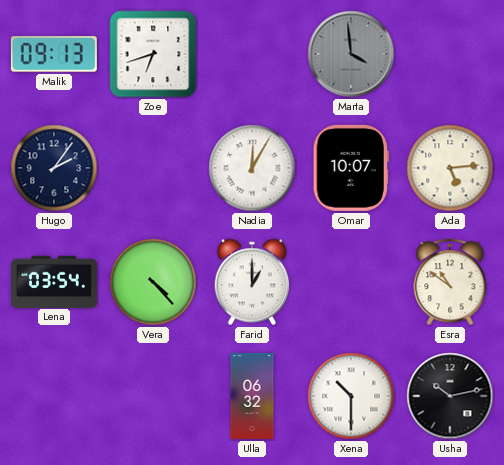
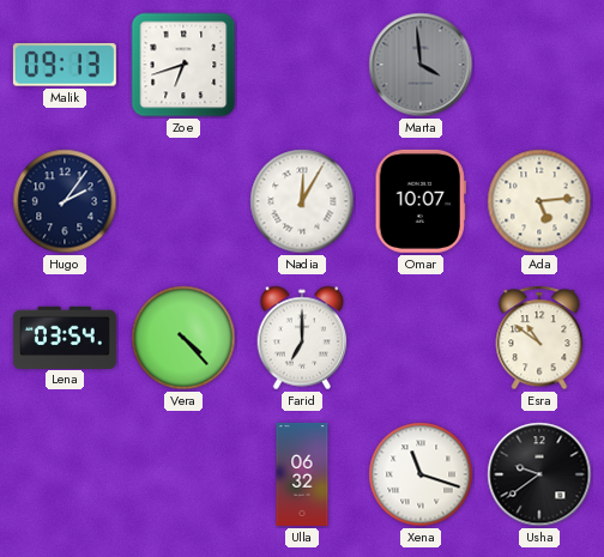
Farid: 1:00 -> 7:00
Xena: 10:30 -> 11:18
Usha: 10:13 -> 9:39
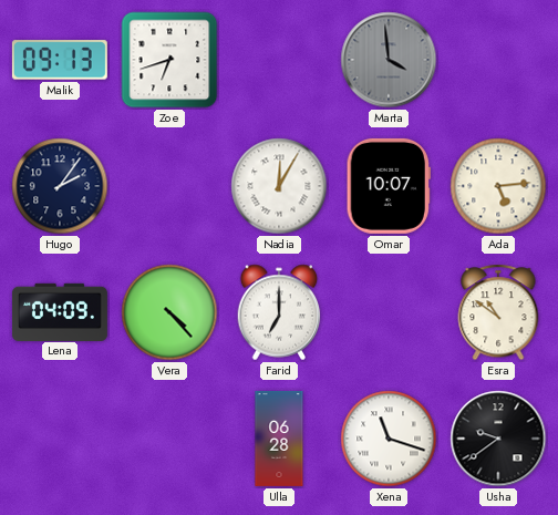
Lena: 03:54 -> 04:09
Ulla: 06:32 -> 06:28
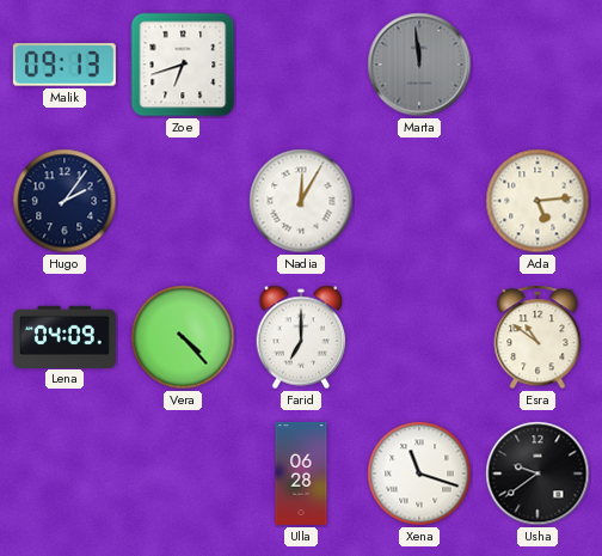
Marta: 3:59 -> 11:59
Omar: 10:07 -> none
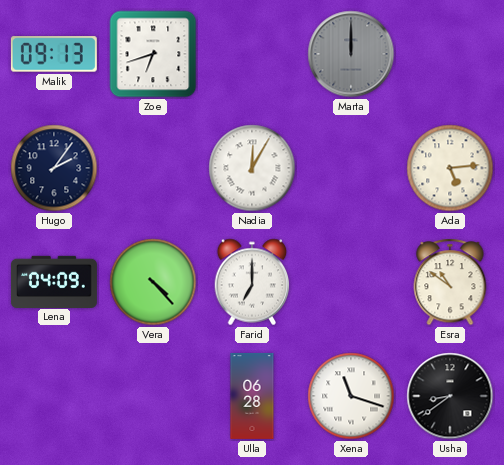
Marta: 11:59 -> 12:00
Usha: 9:39 -> 8:39
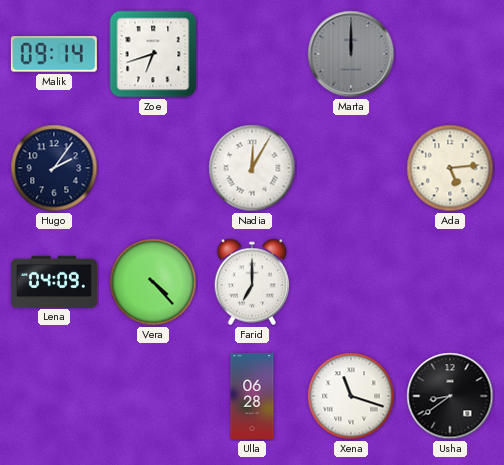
Malik: 09:13 -> 09:14
Esra: 10:51 -> none
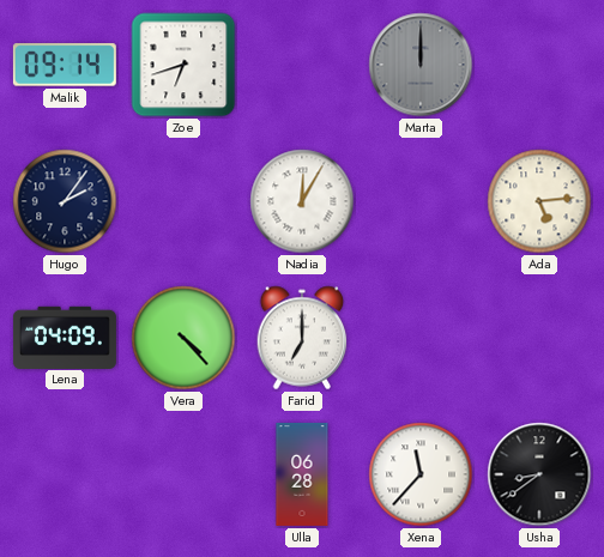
Xena: 11:18 -> 11:37
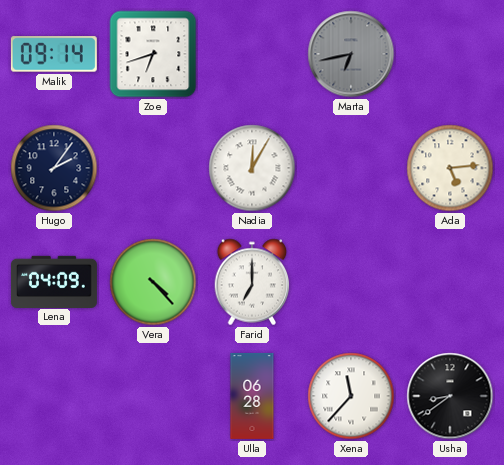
Marta: 12:00 -> 6:43
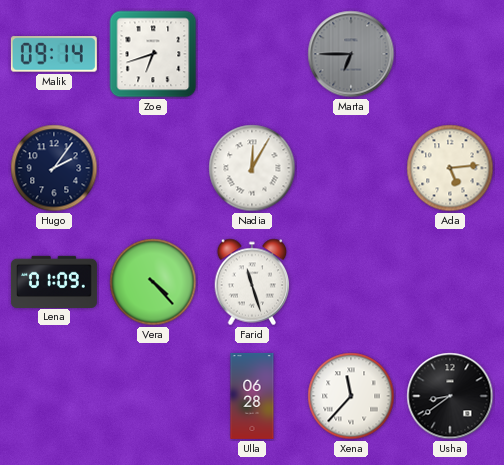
Marta: 6:43 -> 6:45
Lena: 04:09 -> 01:09
Farid: 7:00 -> 11:27
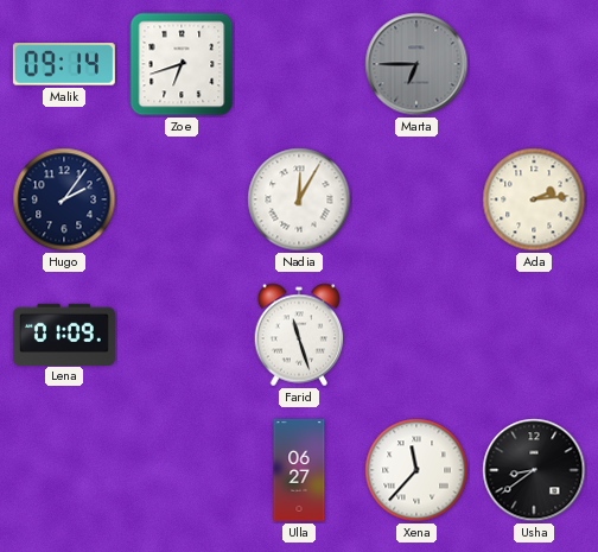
Ada: 5:14 -> 2:14
Vera: 4:23 -> none
Ulla: 06:28 -> 06:27
